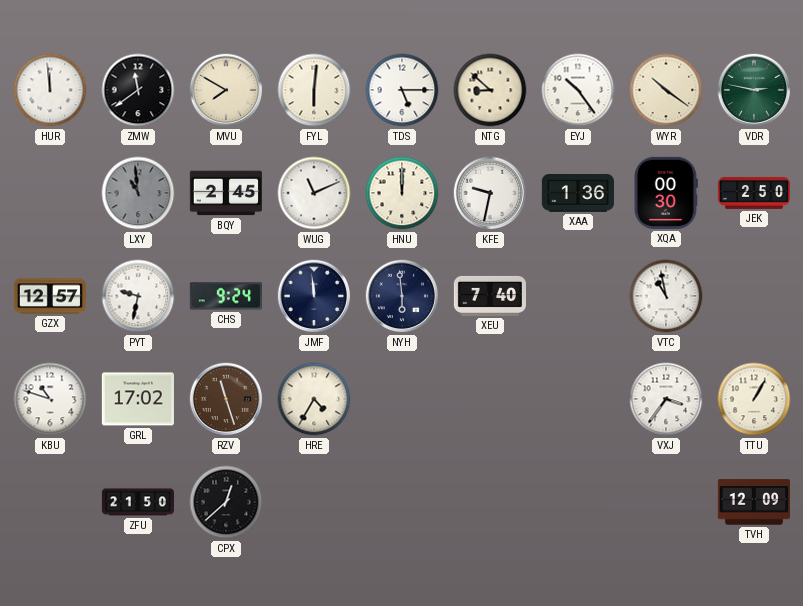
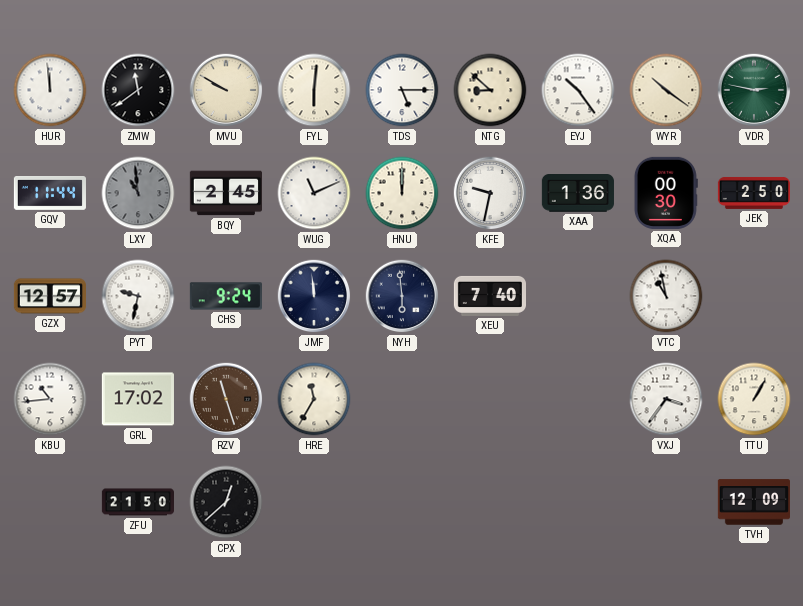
MVU: 7:50 -> 9:50
GQV: none -> 11:44
KBU: 10:48 -> 10:44
HRE: 4:35 -> 11:35
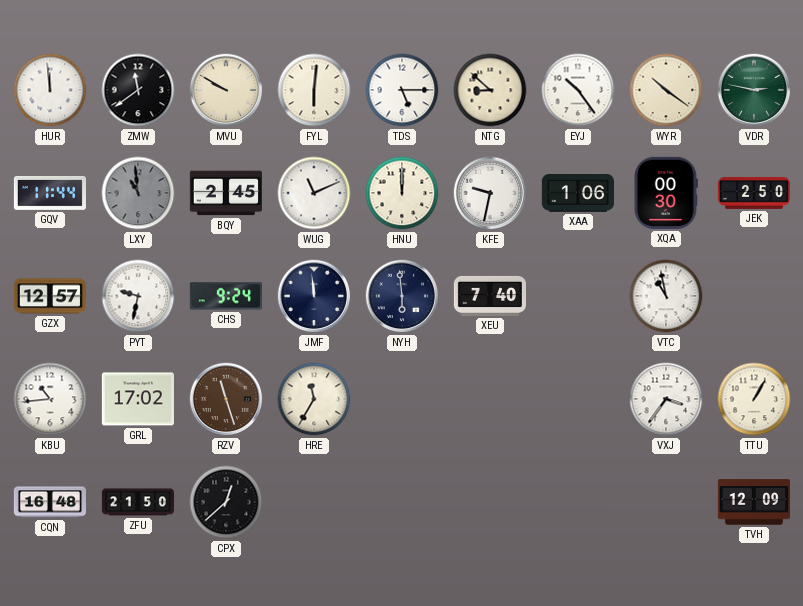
XAA: 1:36 -> 1:06
CQN: none -> 16:48
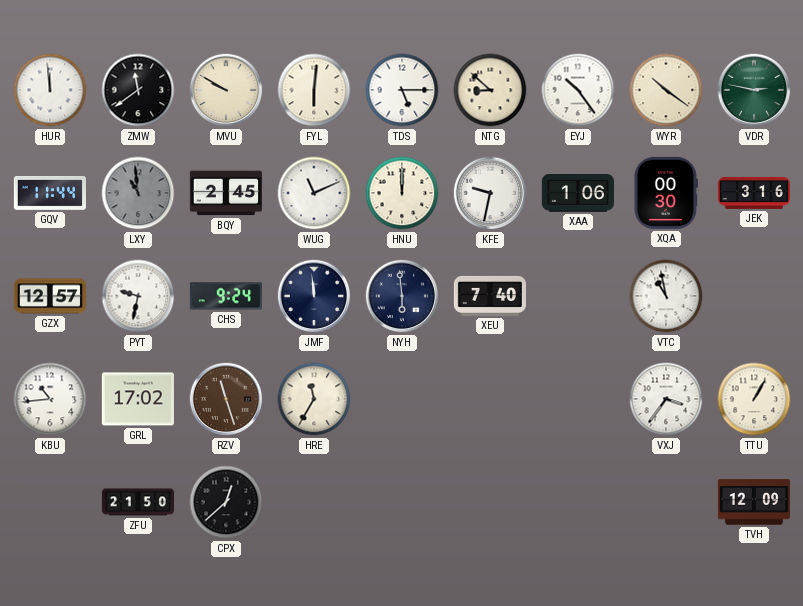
JEK: 2:50 -> 3:16
CQN: 16:48 -> none
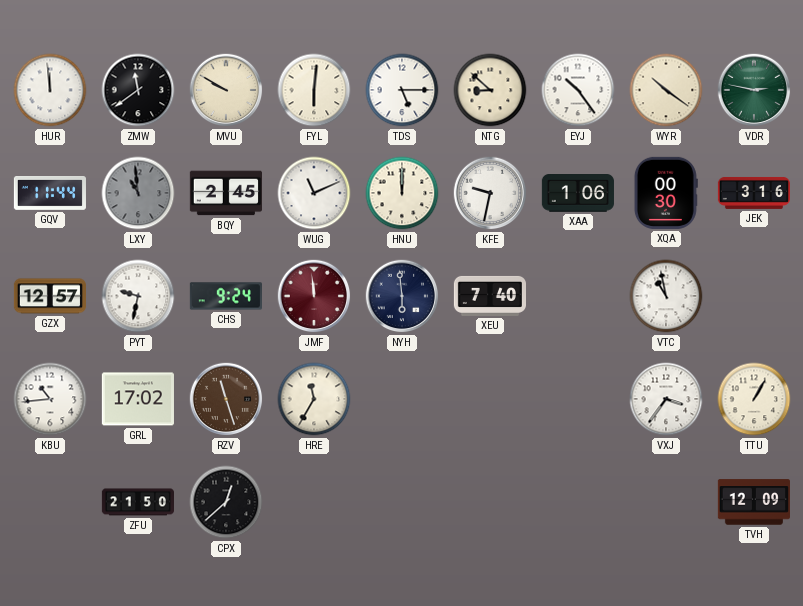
JMF dial: navy -> burgundy
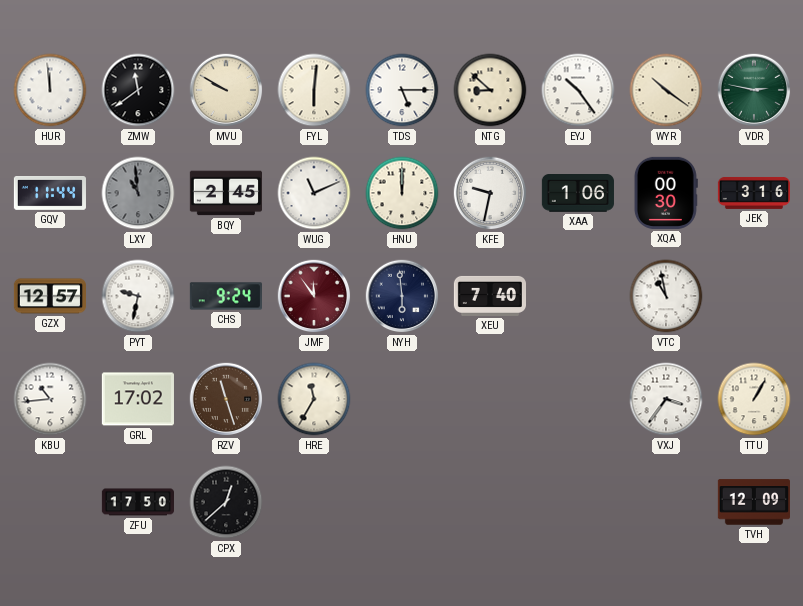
JMF: 11:59 -> 11:54
ZFU: 21:50 -> 17:50
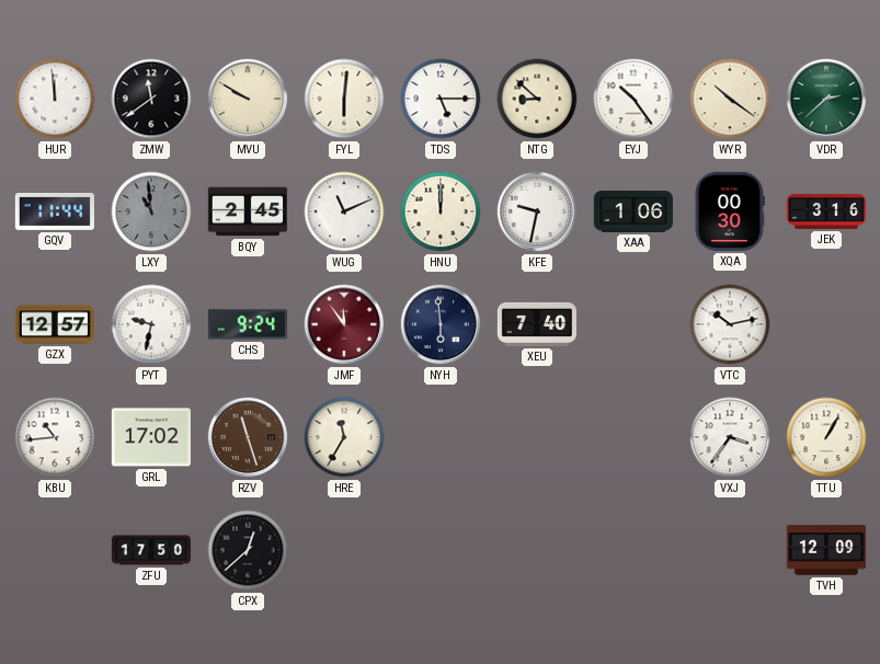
VDR: 2:47 -> 2:38
VTC: 10:58 -> 10:13
